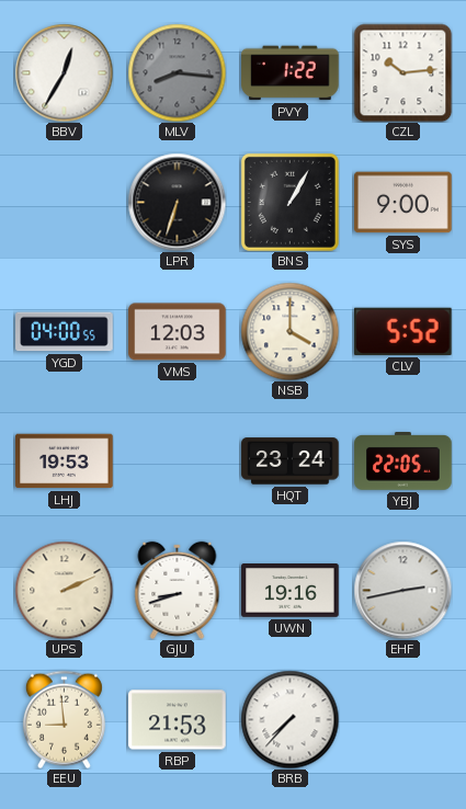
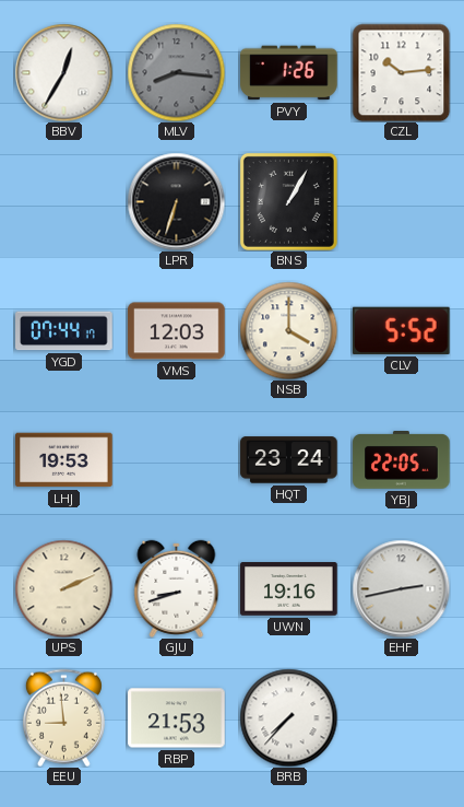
PVY: 1:22 -> 1:26
SYS: 9:00 -> none
YGD: 04:00 -> 07:44
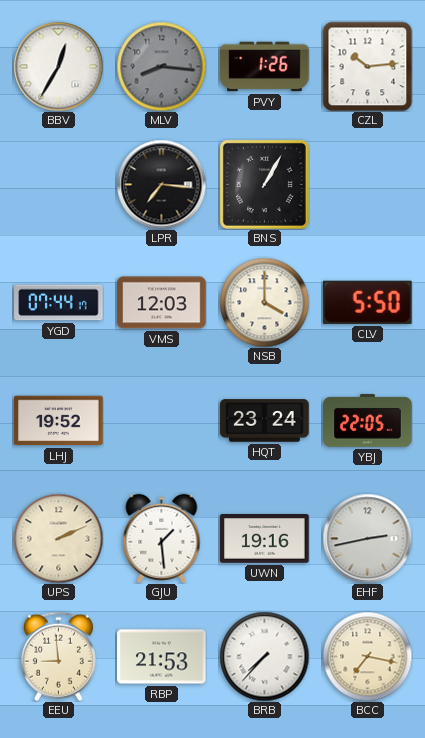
LPR: 6:33 -> 7:16
CLV: 5:52 -> 5:50
LHJ: 19:53 -> 19:52
GJU: 8:42 -> 1:29
BCC: none -> 7:17
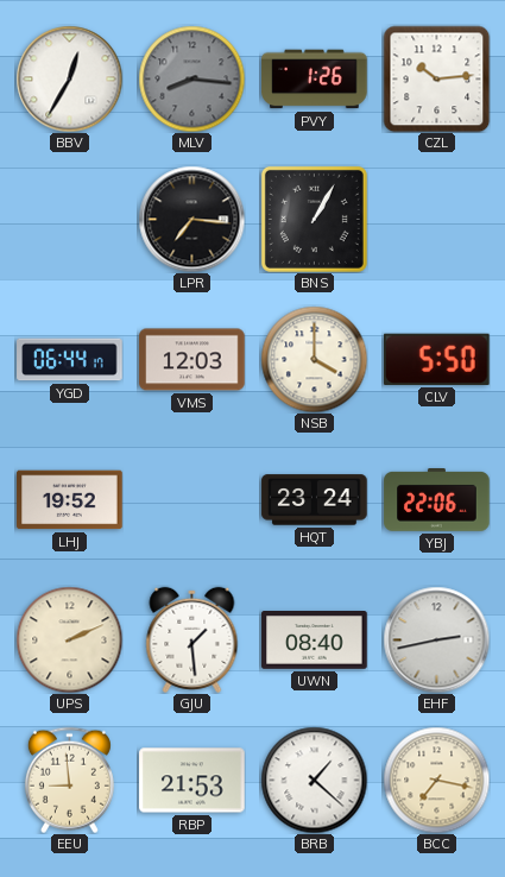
YGD: 07:44 -> 06:44
YBJ: 22:05 -> 22:06
UWN: 19:16 -> 08:40
BRB: 7:37 -> 1:22
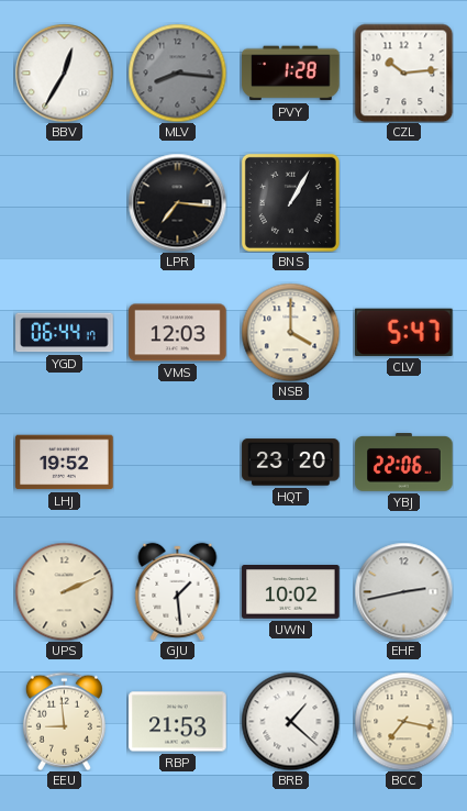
PVY: 1:26 -> 1:28
CLV: 5:50 -> 5:47
HQT: 23:24 -> 23:20
UWN: 08:40 -> 10:02
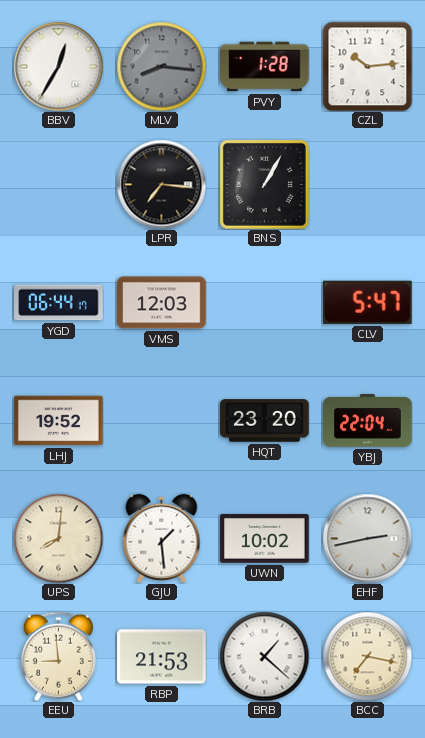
NSB: 4:00 -> none
YBJ: 22:06 -> 22:04
UPS: 2:11 -> 8:01
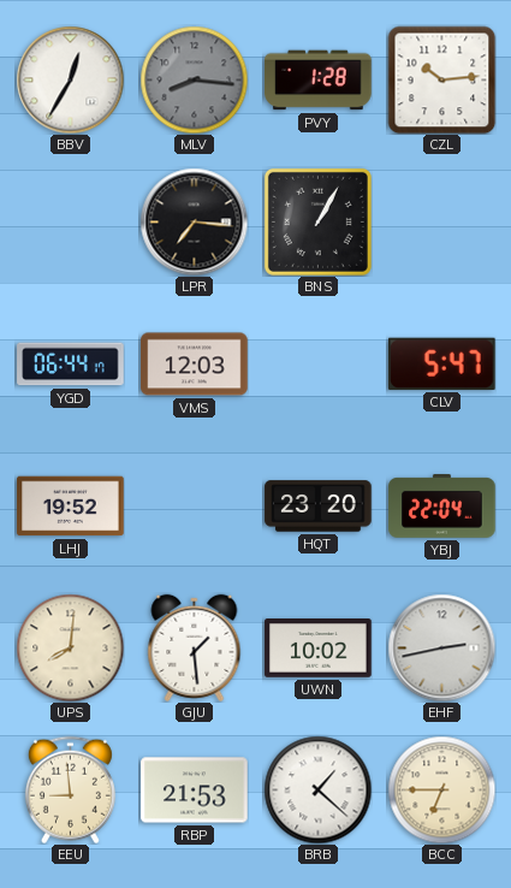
BCC: 7:17 -> 6:45
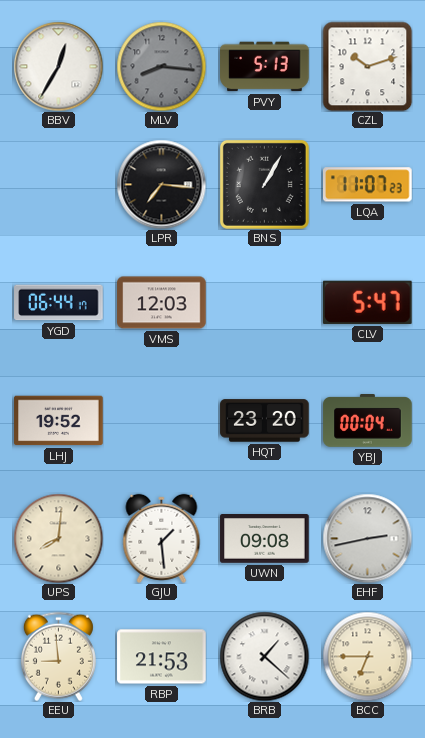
PVY: 1:28 -> 5:13
CZL: 10:14 -> 10:12
LQA: none -> 11:07
YBJ: 22:04 -> 00:04
UWN: 10:02 -> 09:08
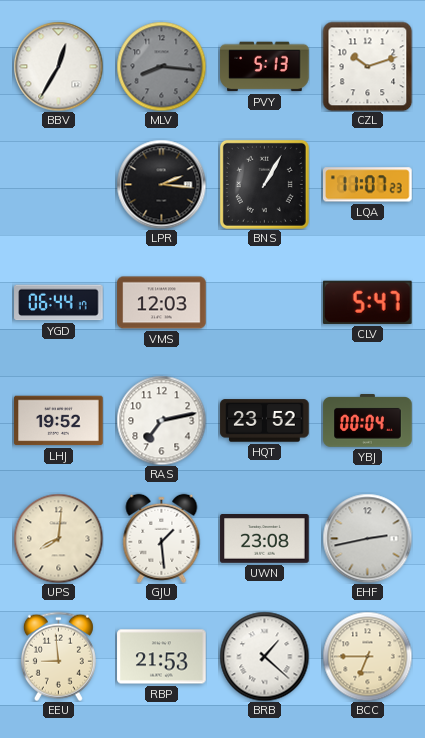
LPR: 7:16 -> 2:16
RAS: none -> 7:13
HQT: 23:20 -> 23:52
UWN: 09:08 -> 23:08
